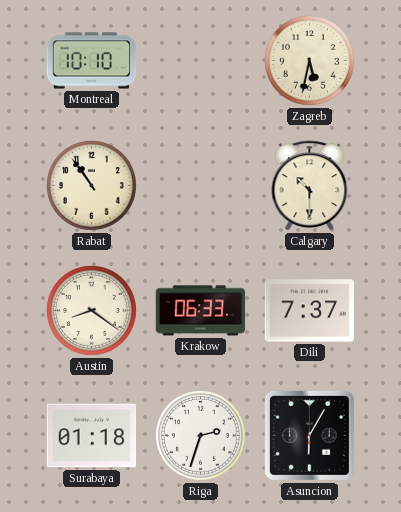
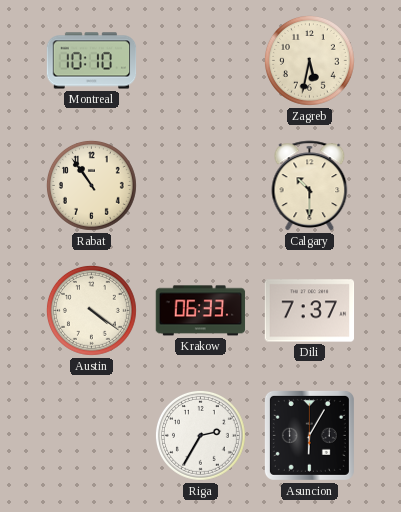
Austin: 8:21 -> 4:21
Surabaya: 01:18 -> none
Riga: 2:33 -> 2:35
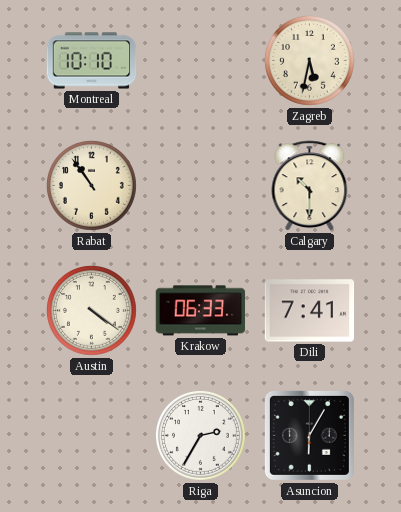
Dili: 7:37 -> 7:41
